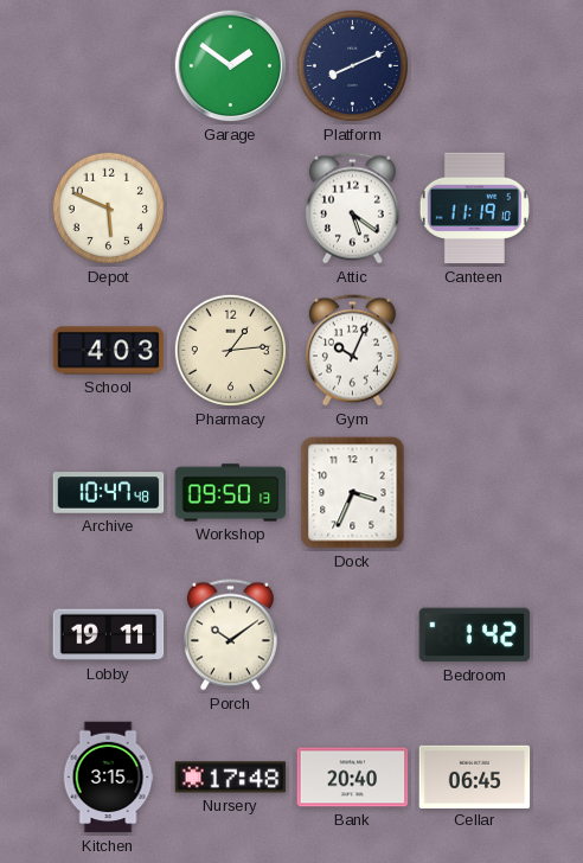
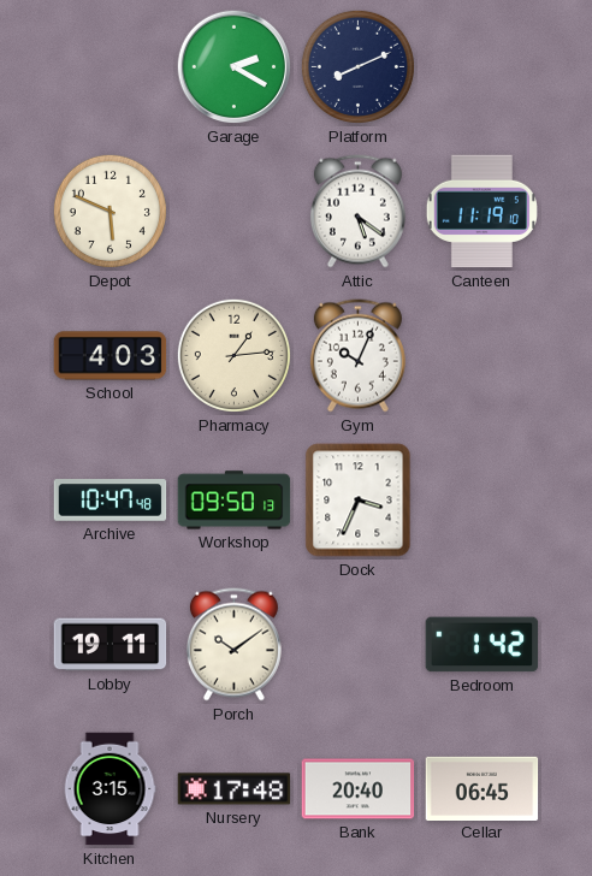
Garage: 1:51 -> 2:20
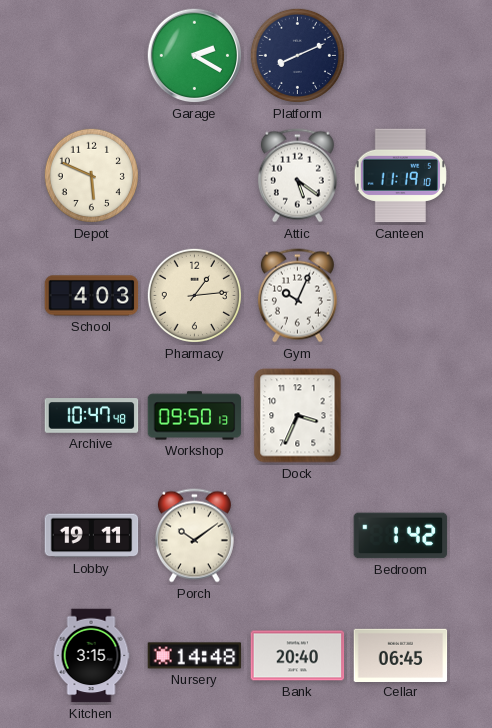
Nursery: 17:48 -> 14:48
